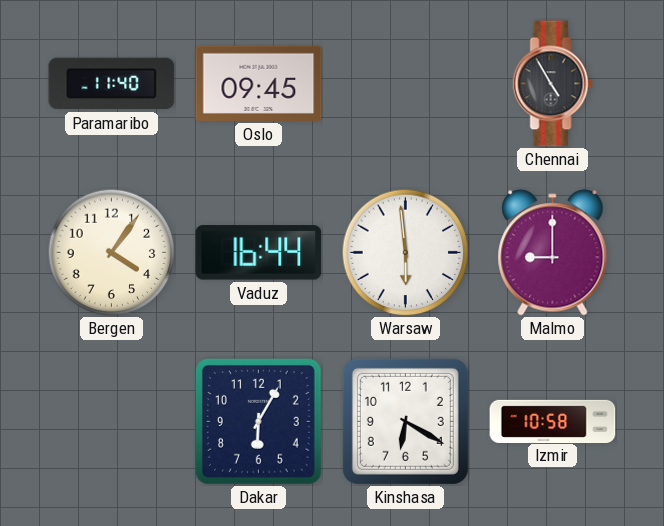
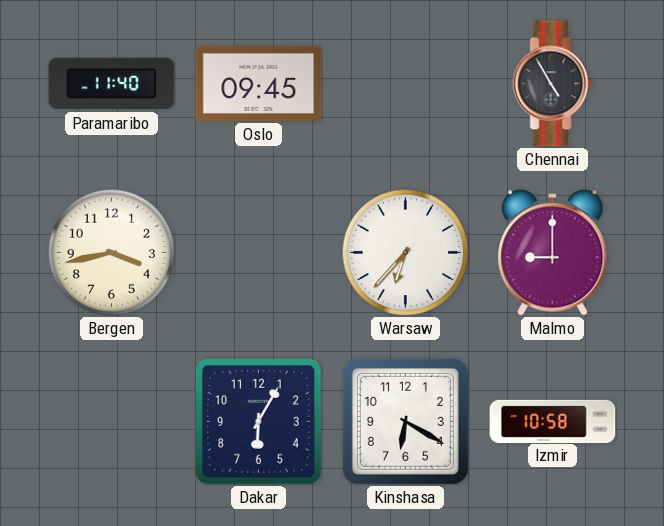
Bergen: 4:06 -> 3:43
Vaduz: 16:44 -> none
Warsaw: 5:59 -> 6:37
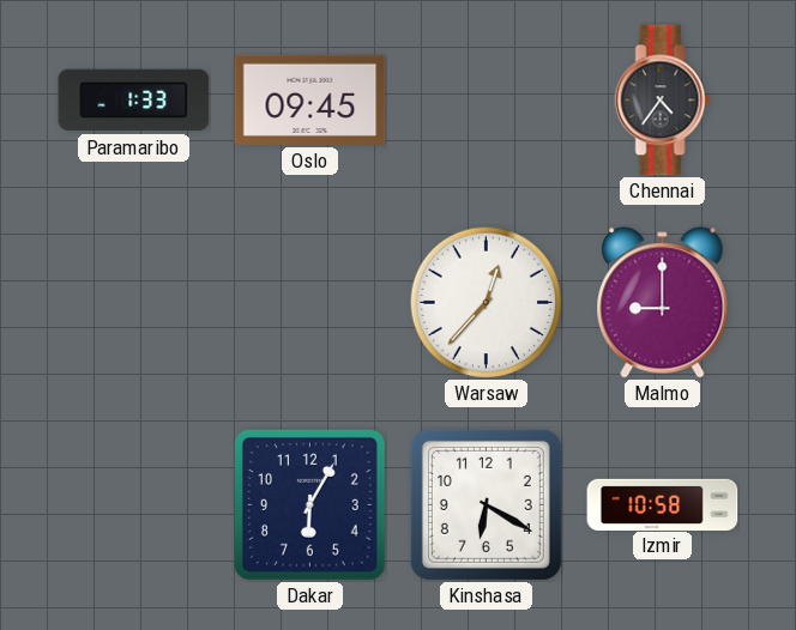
Paramaribo: 11:40 -> 1:33
Chennai: 4:55 -> 4:36
Bergen: 3:43 -> none
Warsaw: 6:37 -> 12:37
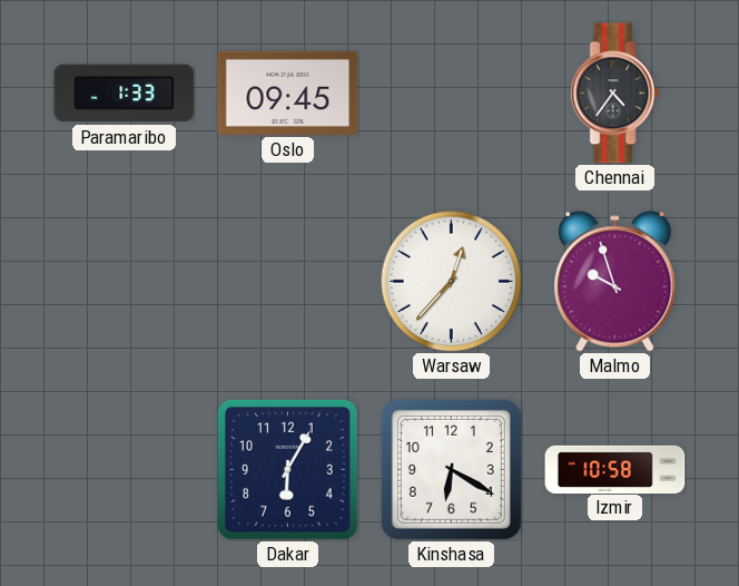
Malmo: 9:00 -> 9:57
